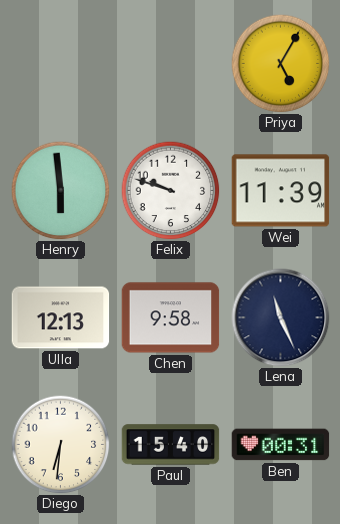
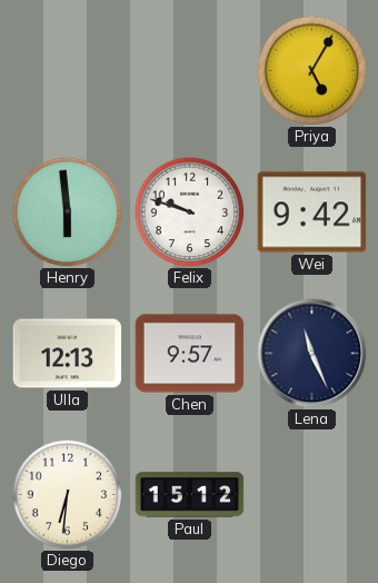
Wei: 11:39 -> 9:42
Chen: 9:58 -> 9:57
Paul: 15:40 -> 15:12
Ben: 00:31 -> none
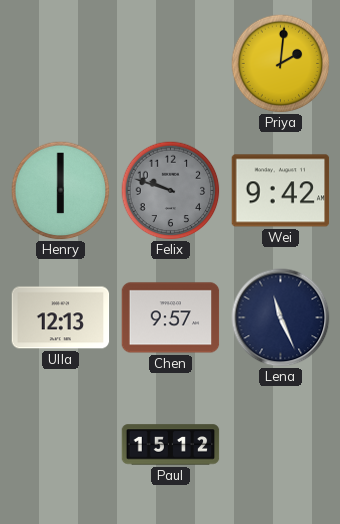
Priya: 5:05 -> 2:01
Henry: 5:59 -> 6:00
Felix dial: white -> grey
Diego: 6:31 -> none
